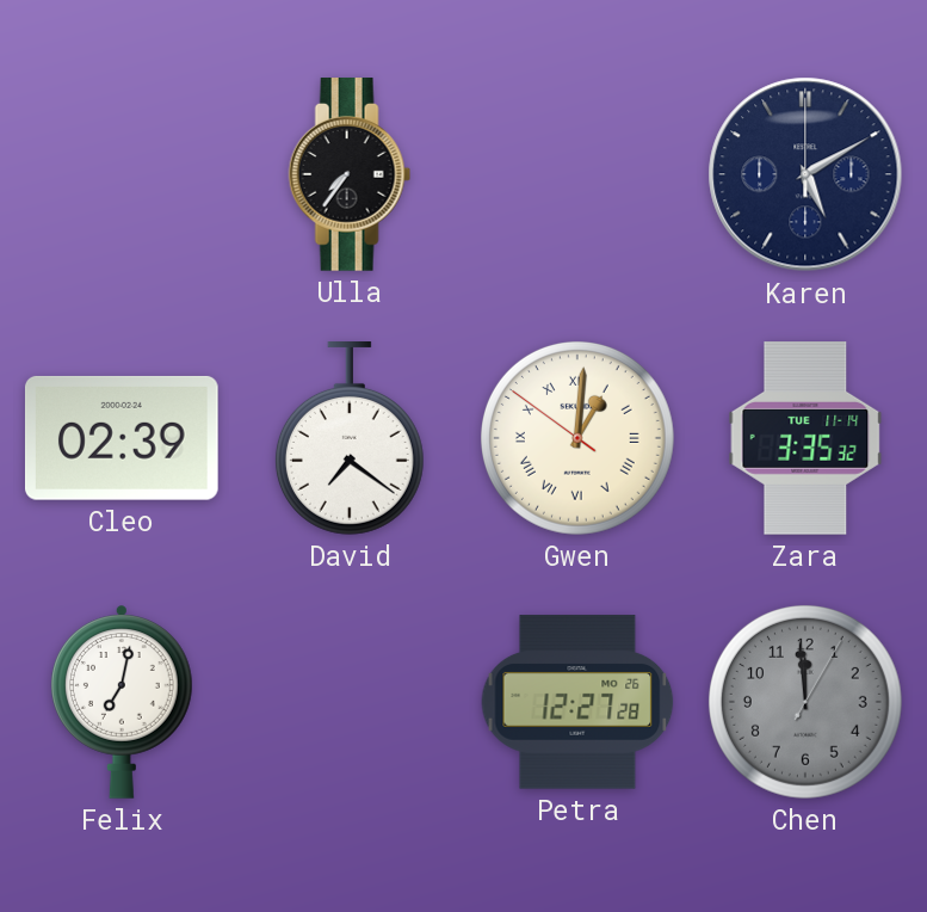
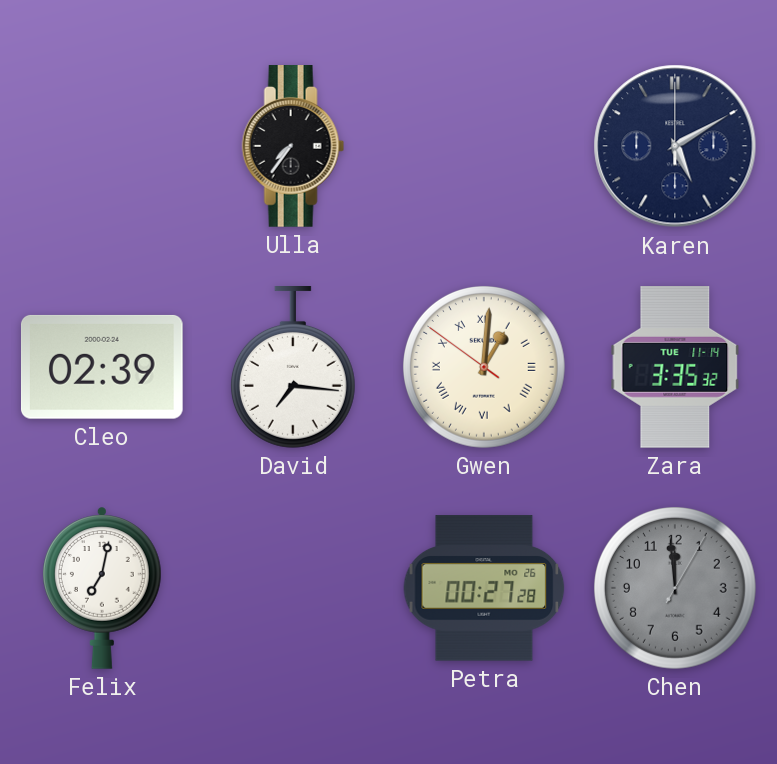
David: 7:21 -> 7:16
Petra: 12:27 -> 00:27
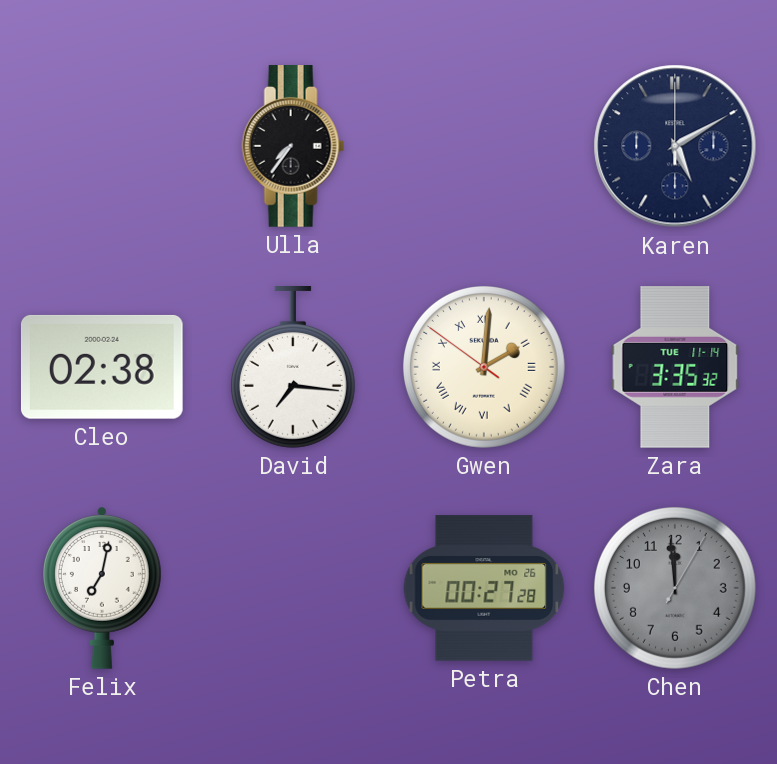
Cleo: 02:39 -> 02:38
Gwen: 1:00 -> 2:00
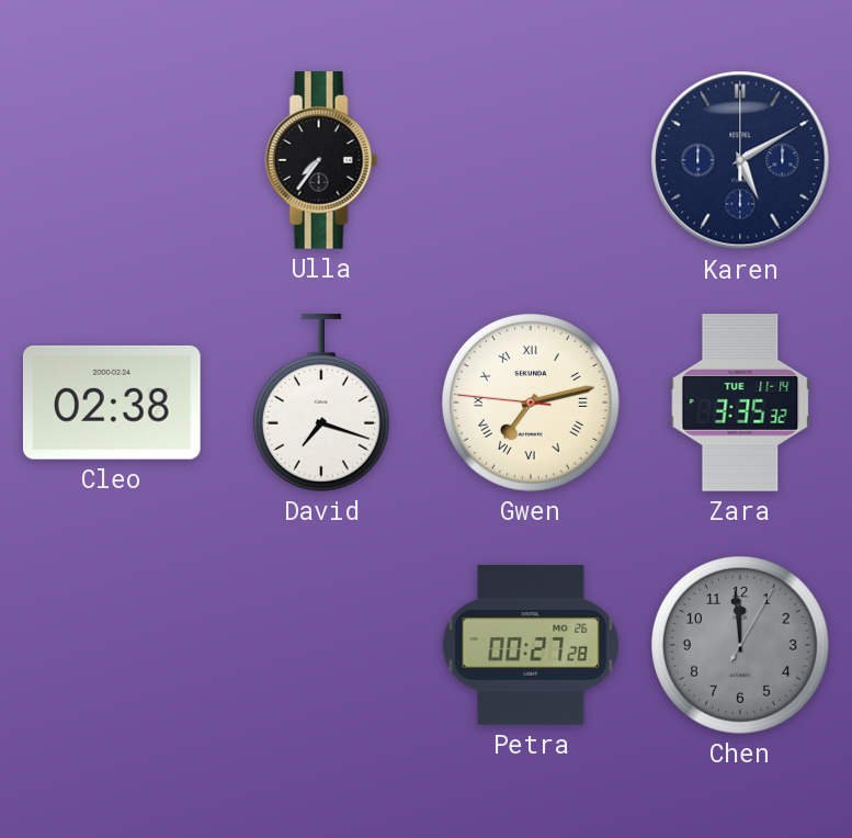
David: 7:16 -> 7:18
Gwen: 2:00 -> 7:12
Felix: 7:02 -> none
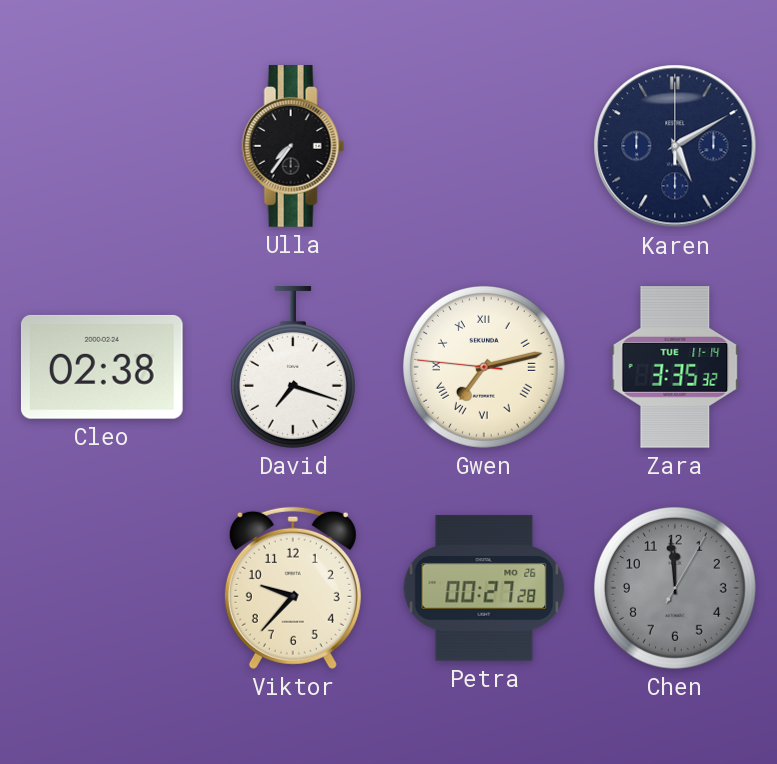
Viktor: none -> 9:37
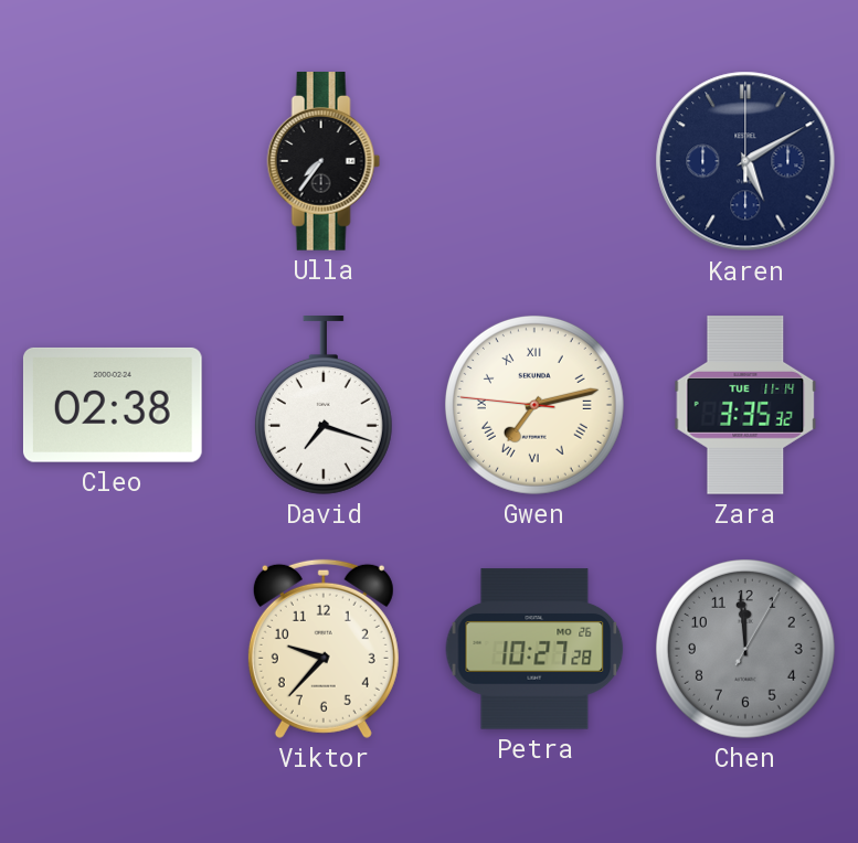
Petra: 00:27 -> 10:27
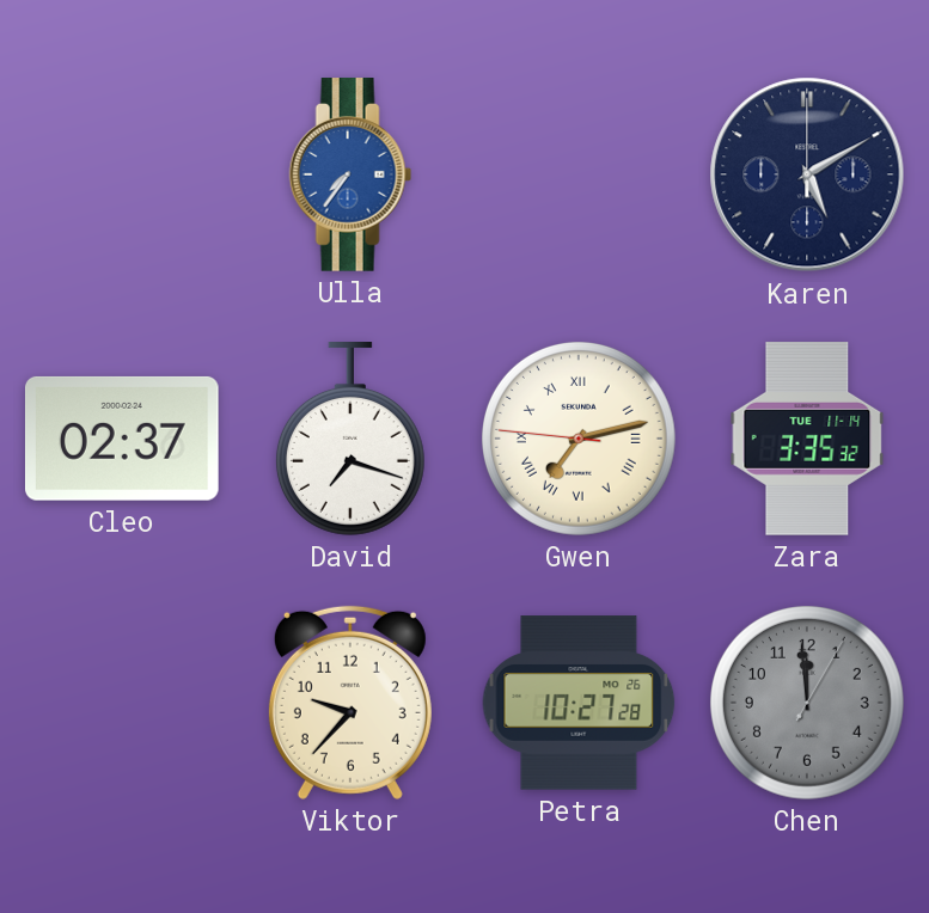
Ulla dial: black -> blue
Cleo: 02:38 -> 02:37
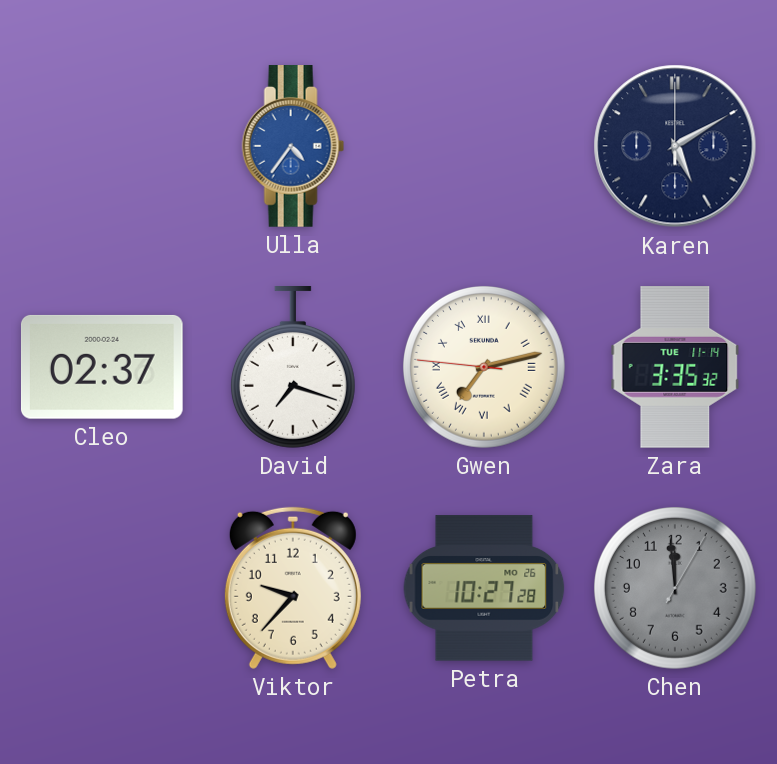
Ulla: 7:36 -> 4:36
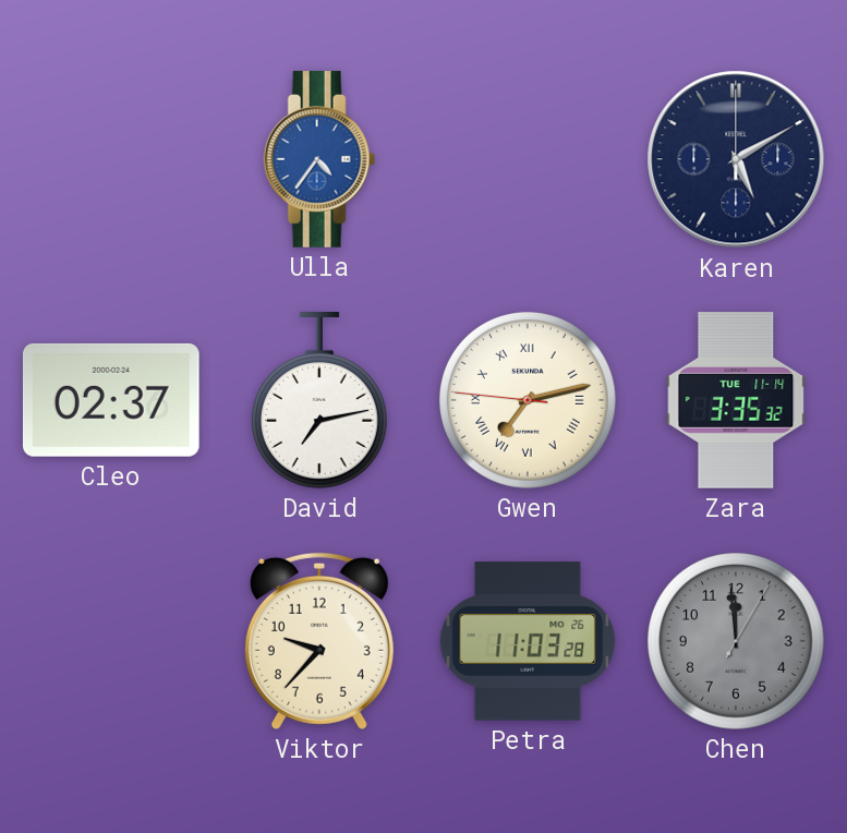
David: 7:18 -> 7:13
Petra: 10:27 -> 11:03
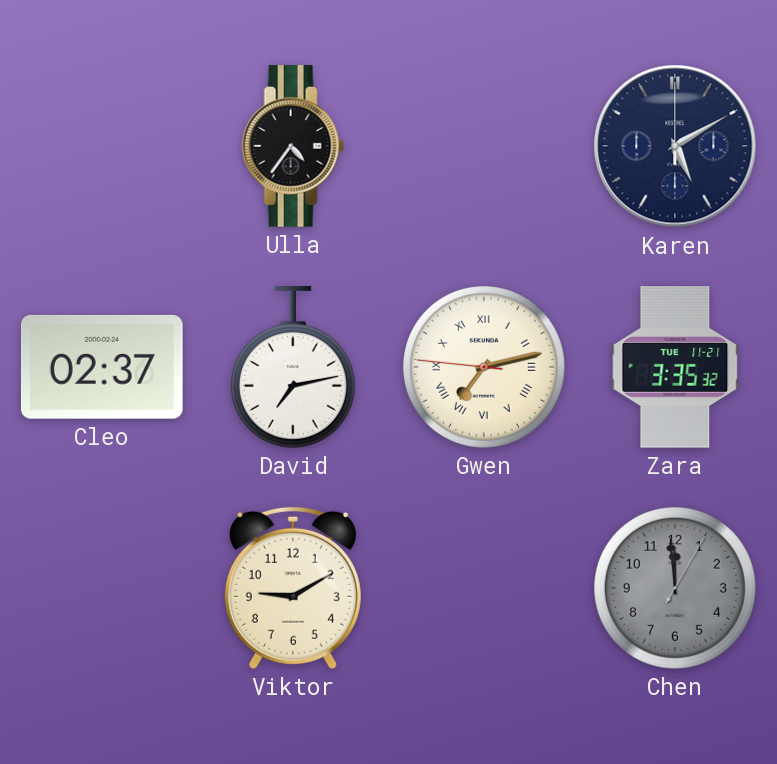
Ulla dial: blue -> black
Zara date: TUE 11-14 -> TUE 11-21
Viktor: 9:37 -> 9:10
Petra: 11:03 -> none
